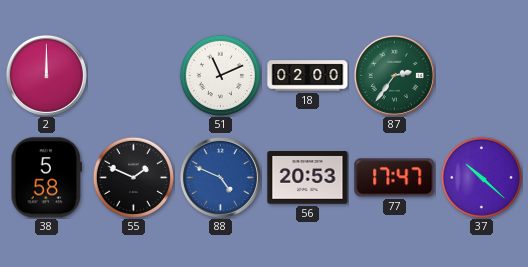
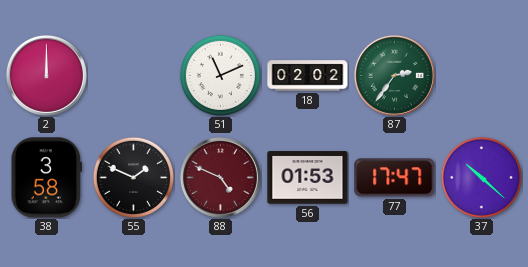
18: 02:00 -> 02:02
38: 5:58 -> 3:58
88 dial: blue -> burgundy
56: 20:53 -> 01:53
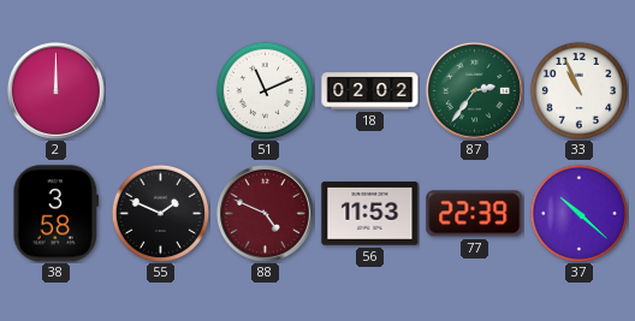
33: none -> 10:56
56: 01:53 -> 11:53
77: 17:47 -> 22:39
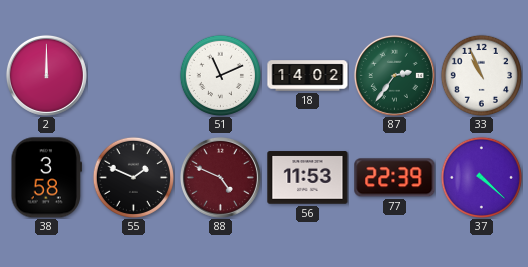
18: 02:02 -> 14:02
37: 10:22 -> 4:22
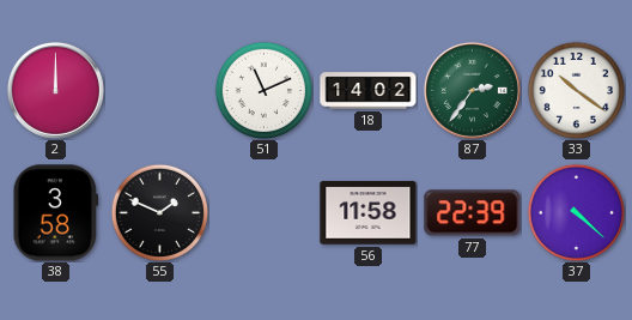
33: 10:56 -> 10:21
88: 4:49 -> none
56: 11:53 -> 11:58
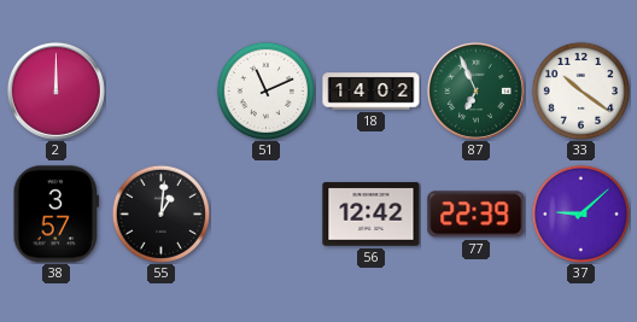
87: 2:36 -> 6:56
38: 3:58 -> 3:57
55: 1:49 -> 1:01
56: 11:58 -> 12:42
37: 4:22 -> 9:08
